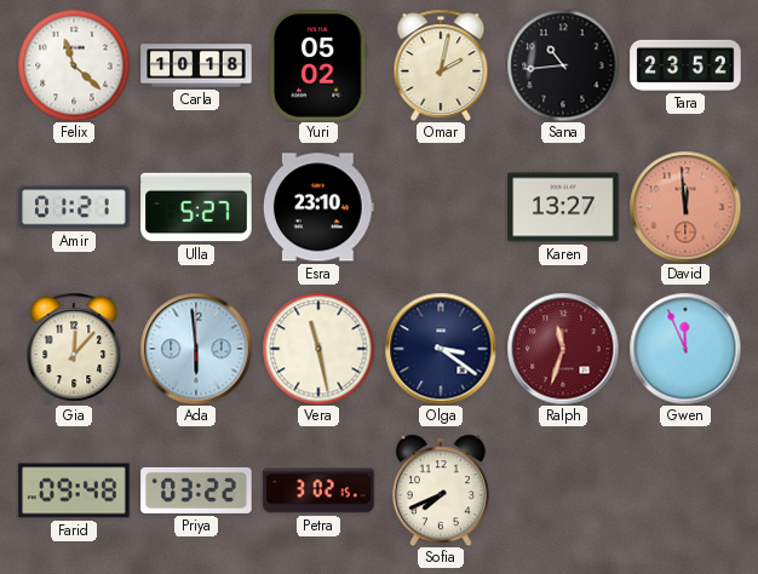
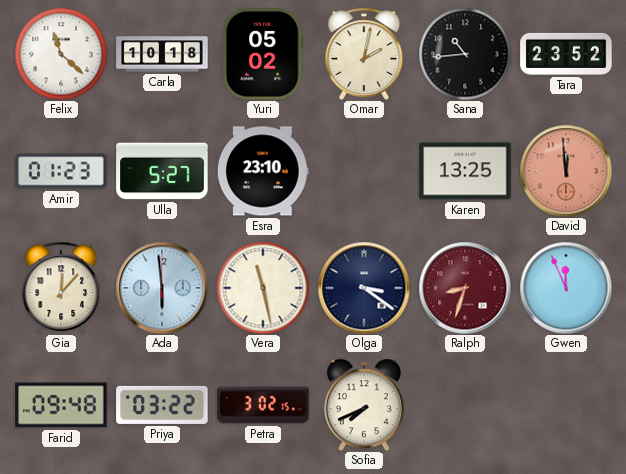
Amir: 01:21 -> 01:23
Karen: 13:27 -> 13:25
Ralph: 11:33 -> 8:33
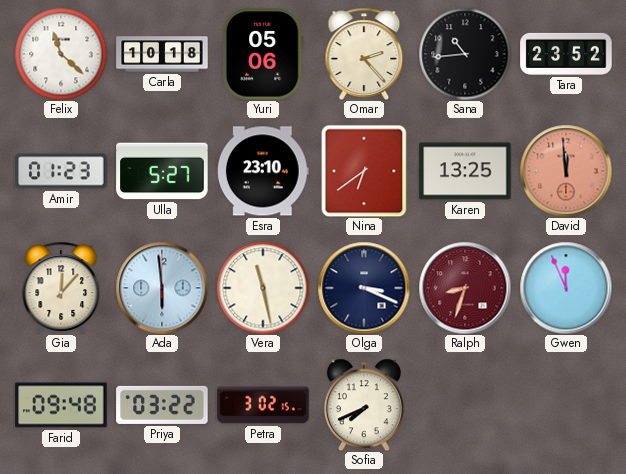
Yuri: 05:02 -> 05:06
Omar: 2:02 -> 2:23
Nina: none -> 6:39
Olga: 3:21 -> 3:19
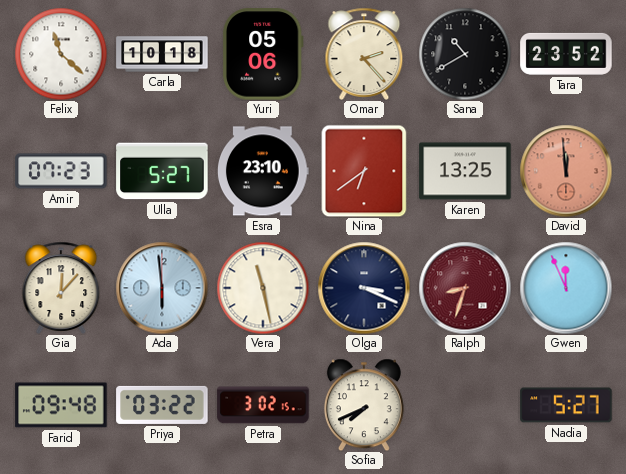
Sana: 10:44 -> 10:40
Amir: 01:23 -> 07:23
Nadia: none -> 5:27
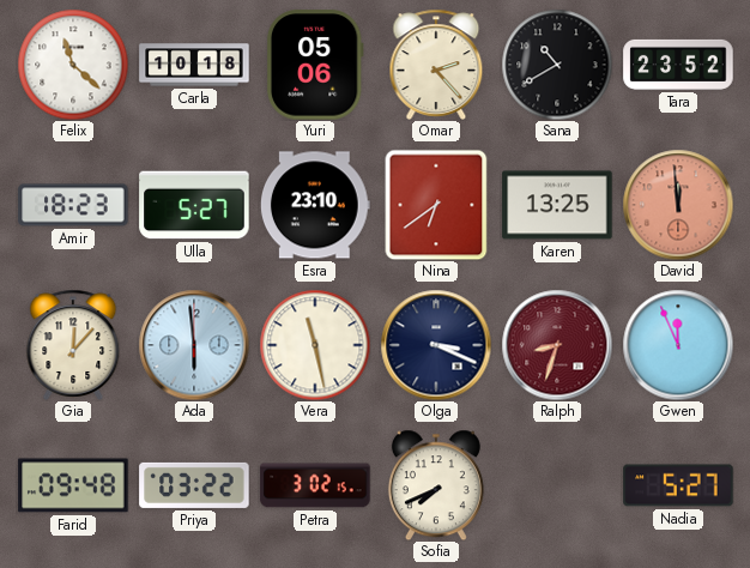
Amir: 07:23 -> 18:23
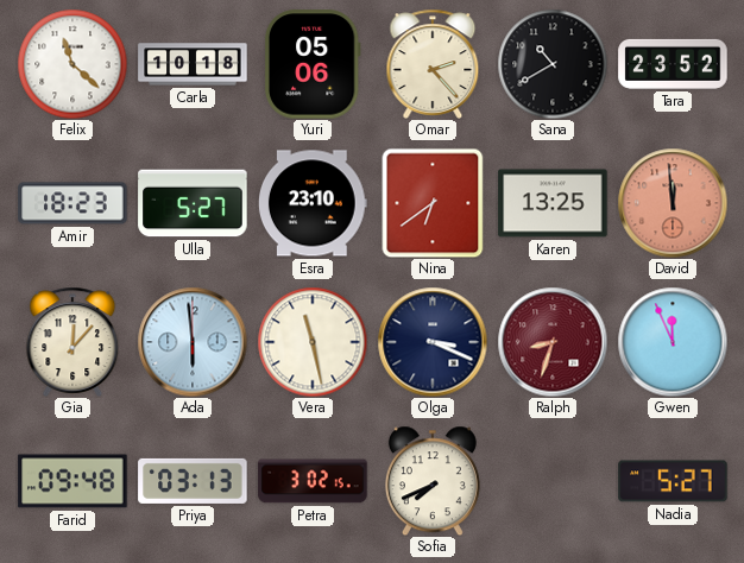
Priya: 03:22 -> 03:13
